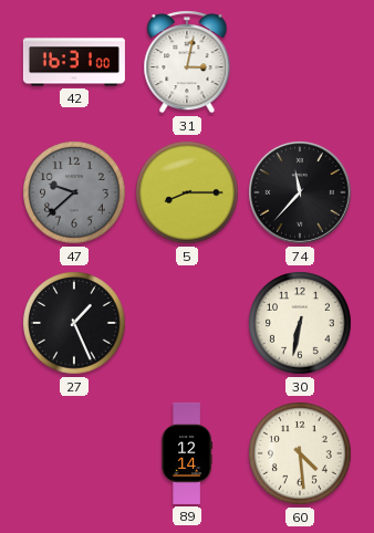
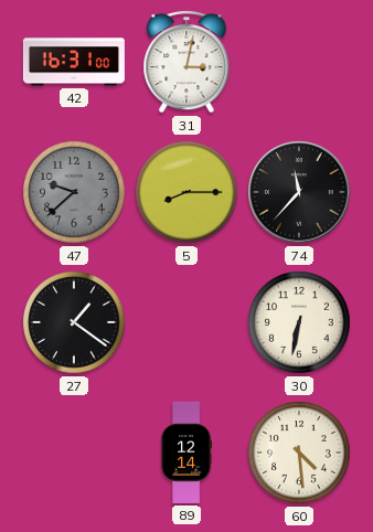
27: 1:26 -> 1:21
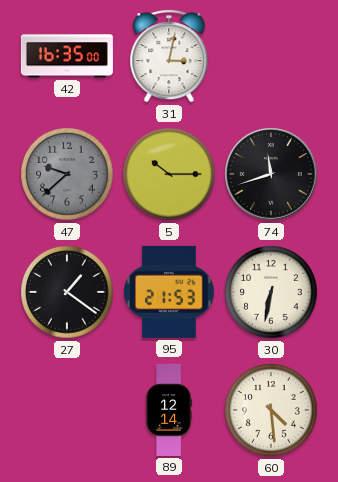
42: 16:31 -> 16:35
5: 8:15 -> 10:15
74: 11:37 -> 11:42
95: none -> 21:53
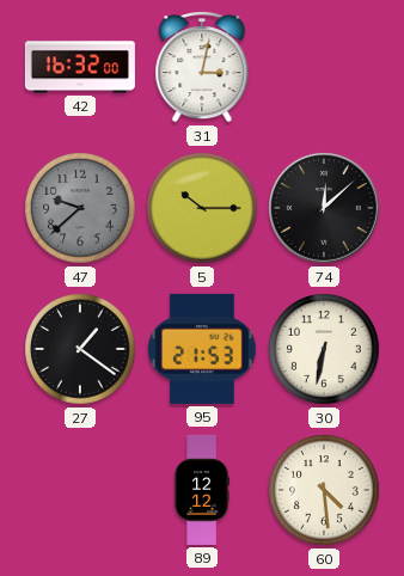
42: 16:35 -> 16:32
74: 11:42 -> 12:08
89: 12:14 -> 12:12
